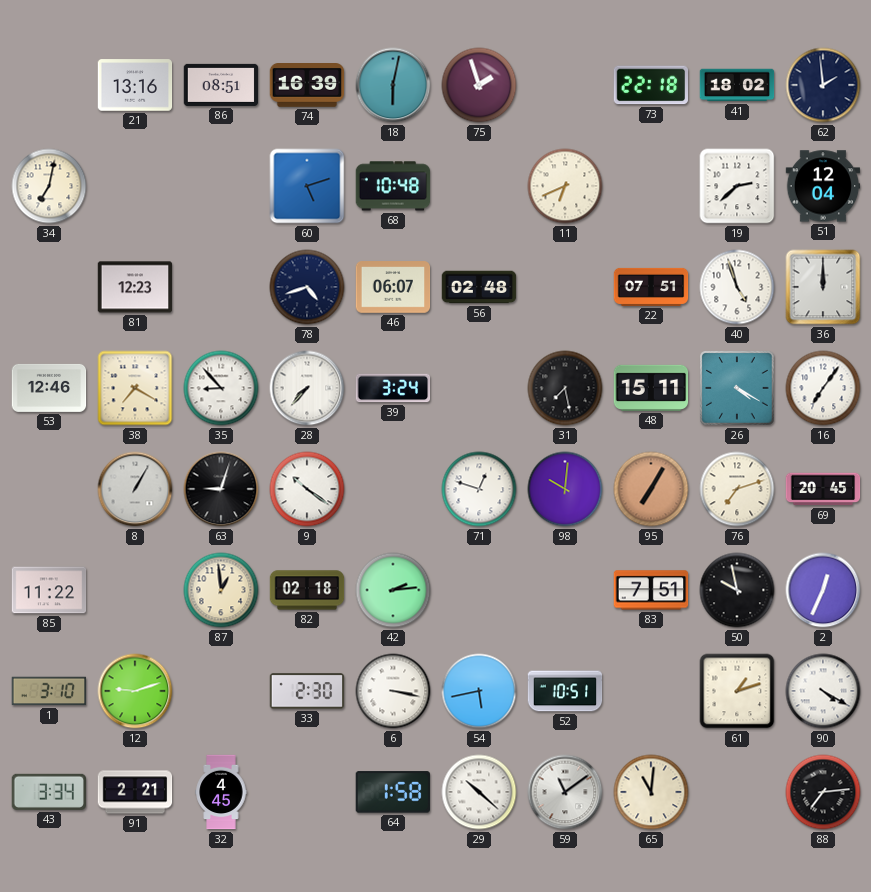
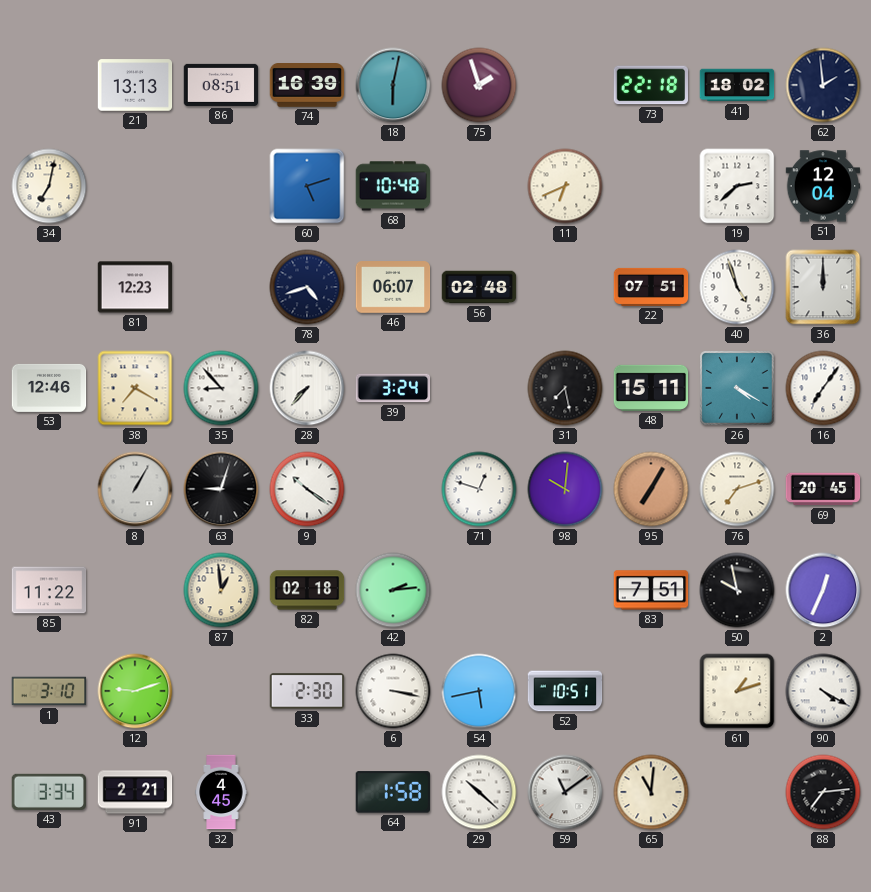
21: 13:16 -> 13:13
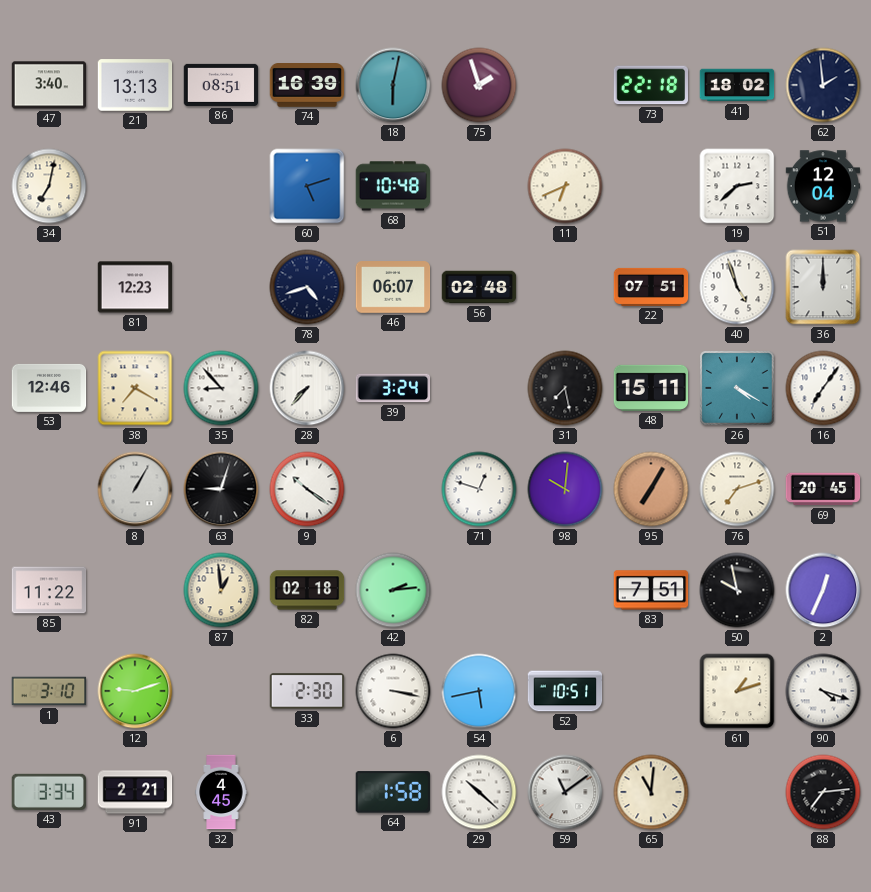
47: none -> 3:40
90: 4:20 -> 4:18
